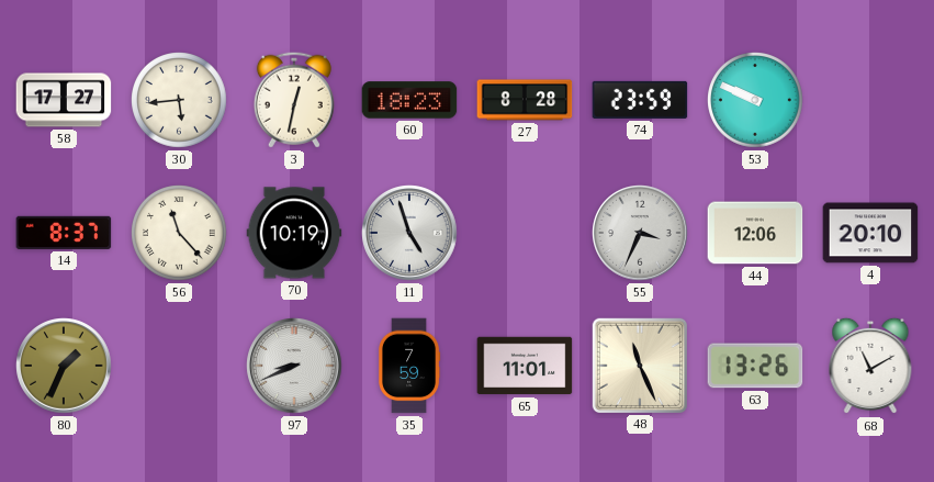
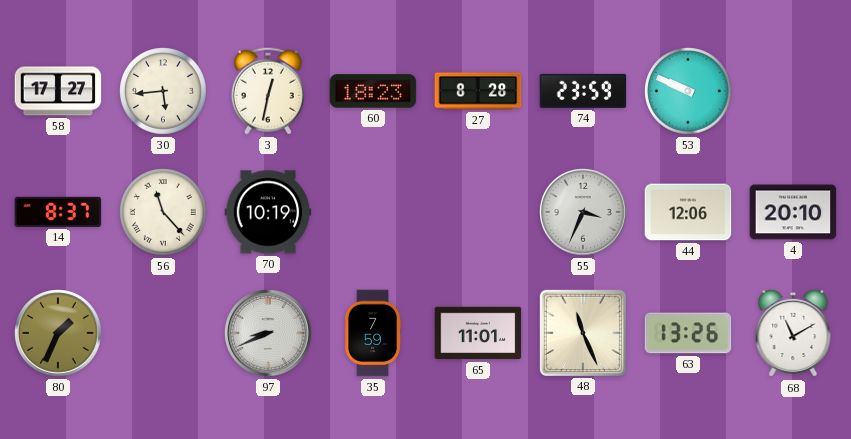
11: 4:57 -> none
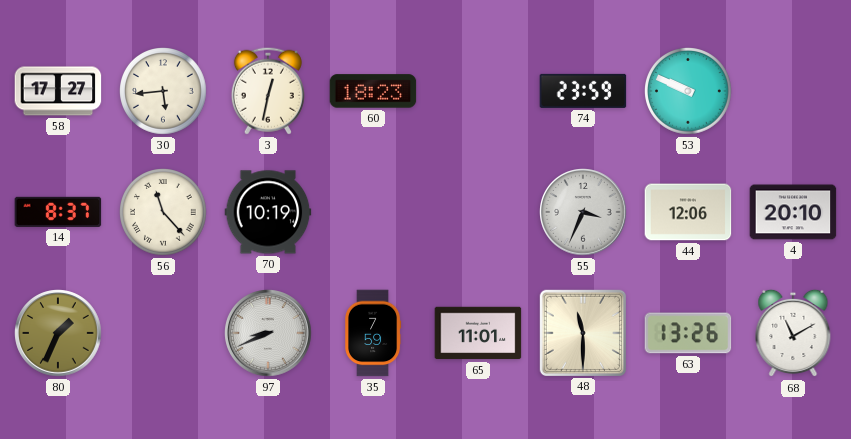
27: 8:28 -> none
48: 11:26 -> 11:30
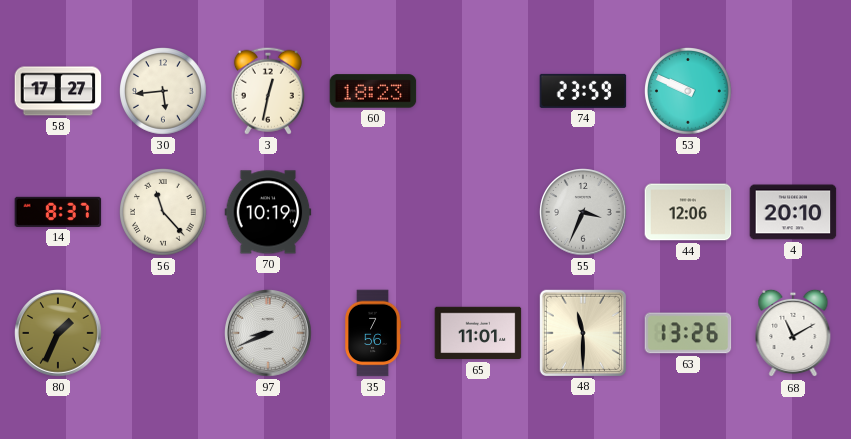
35: 7:59 -> 7:56
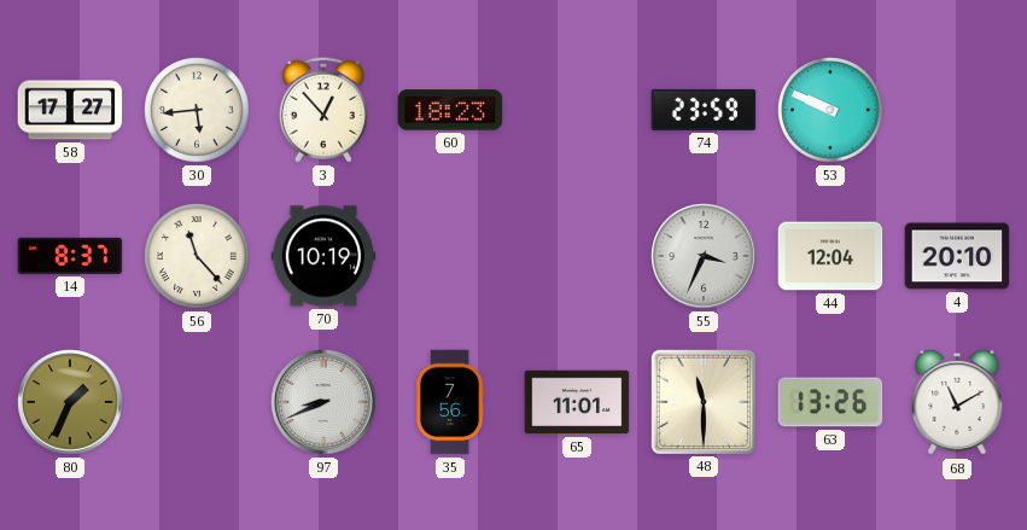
3: 12:32 -> 12:53
44: 12:06 -> 12:04
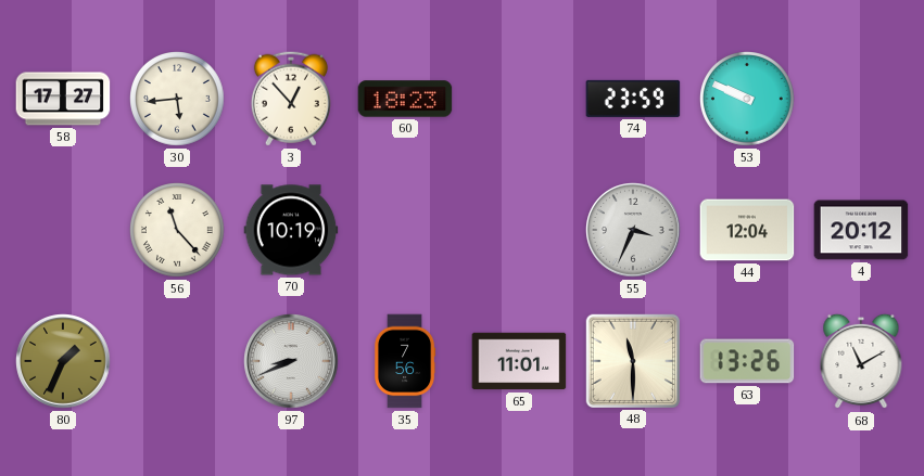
14: 8:37 -> none
4: 20:10 -> 20:12
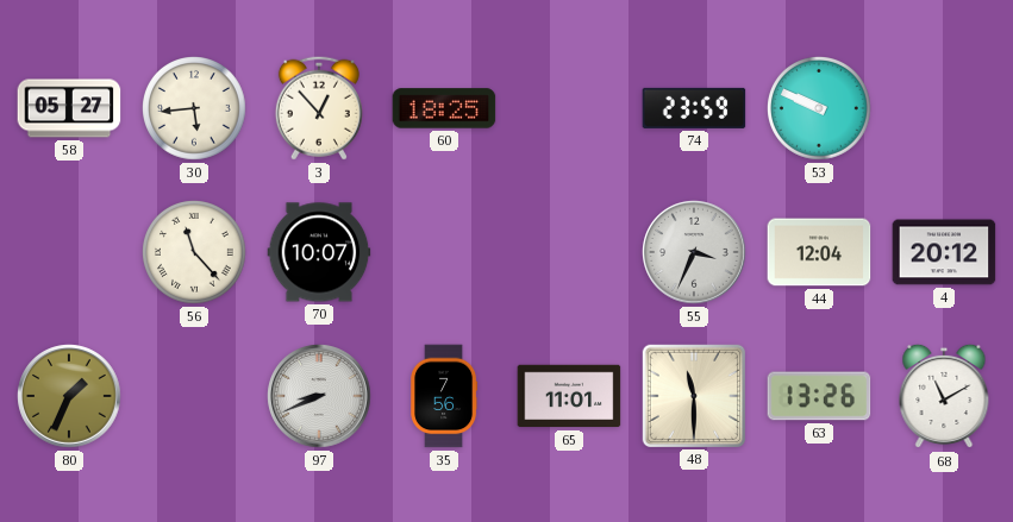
58: 17:27 -> 05:27
60: 18:23 -> 18:25
70: 10:19 -> 10:07
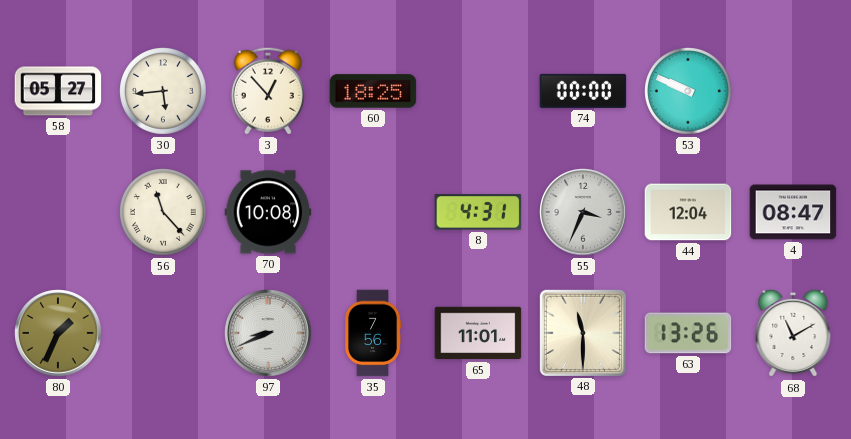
74: 23:59 -> 00:00
70: 10:07 -> 10:08
8: none -> 4:31
4: 20:12 -> 08:47
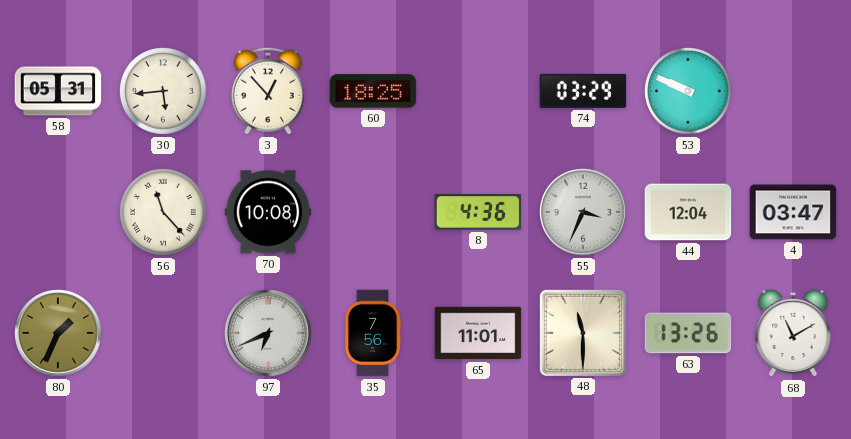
58: 05:27 -> 05:31
74: 00:00 -> 03:29
8: 4:31 -> 4:36
4: 08:47 -> 03:47
97: 8:41 -> 6:41
